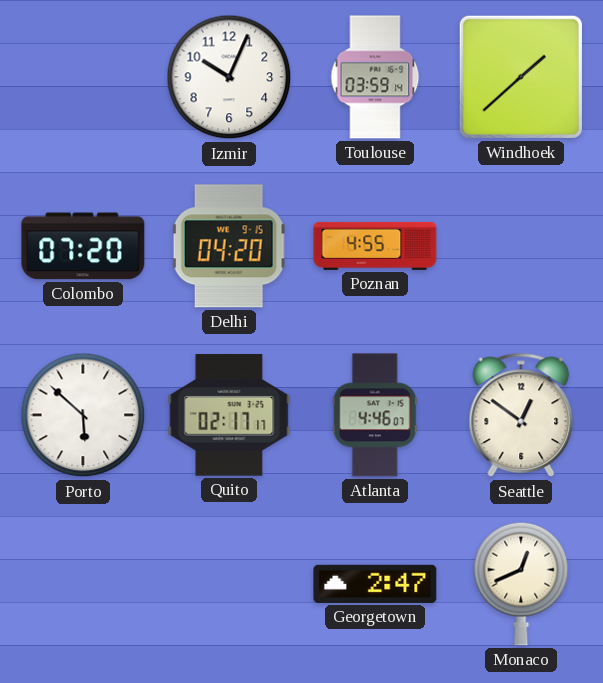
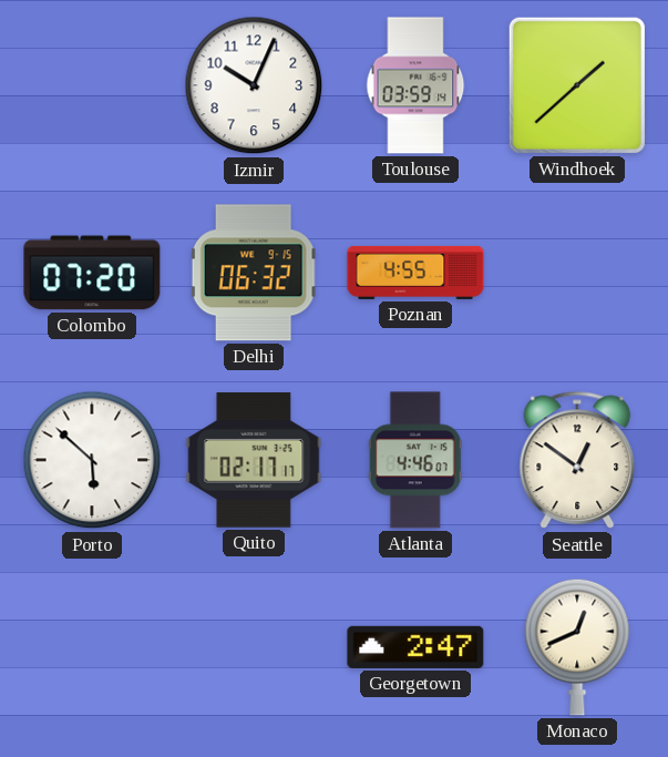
Delhi: 04:20 -> 06:32
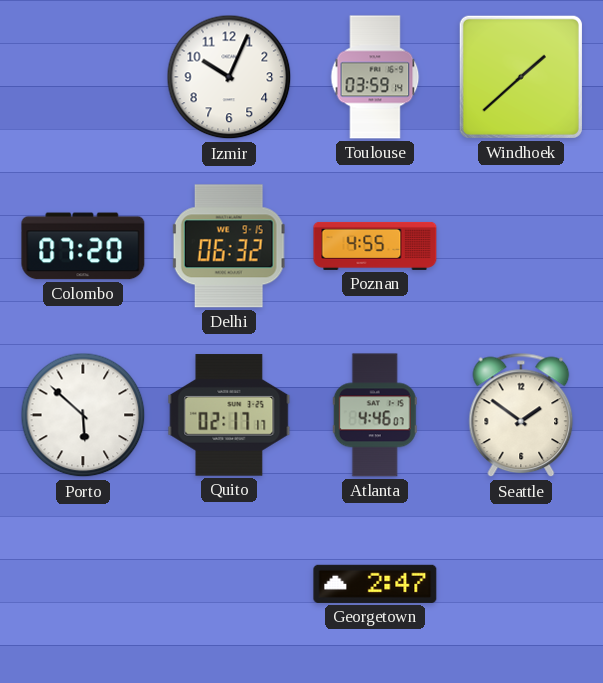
Seattle: 12:51 -> 1:51
Monaco: 12:41 -> none
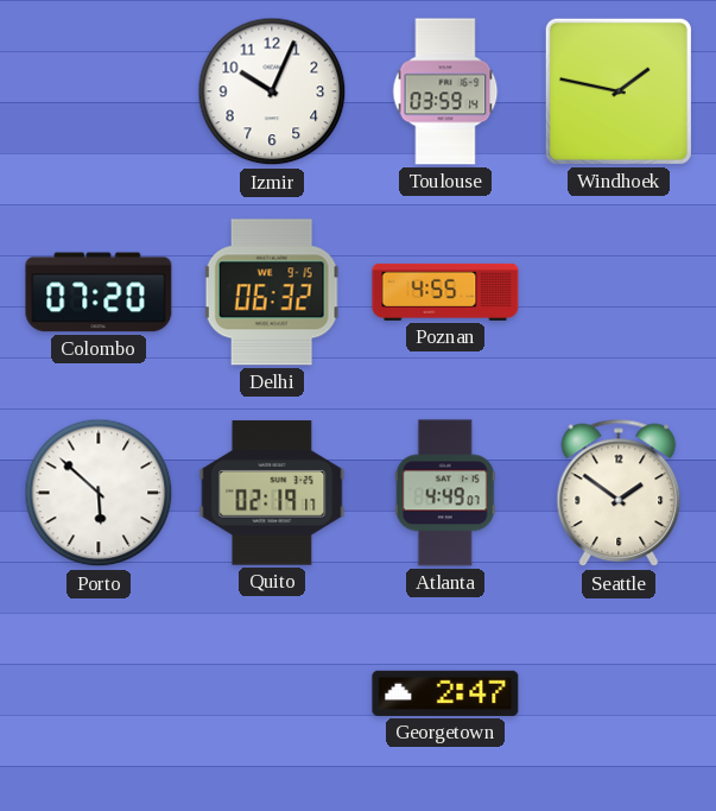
Windhoek: 1:38 -> 1:47
Quito: 02:17 -> 02:19
Atlanta: 4:46 -> 4:49
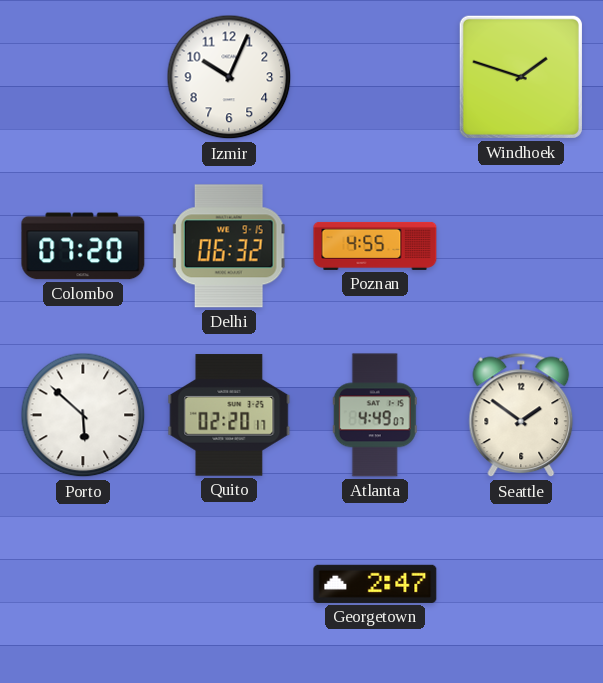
Toulouse: 03:59 -> none
Windhoek: 1:47 -> 1:48
Quito: 02:19 -> 02:20
